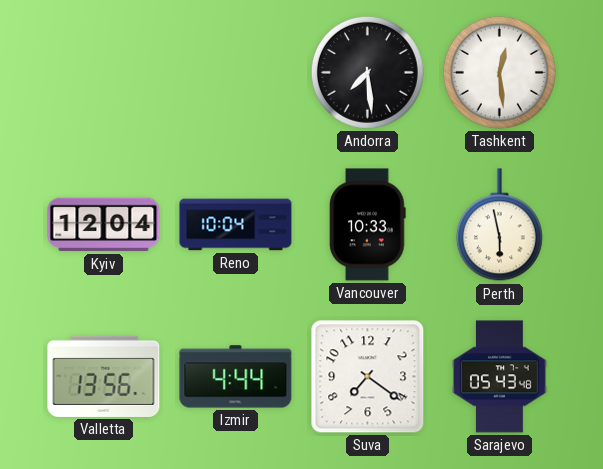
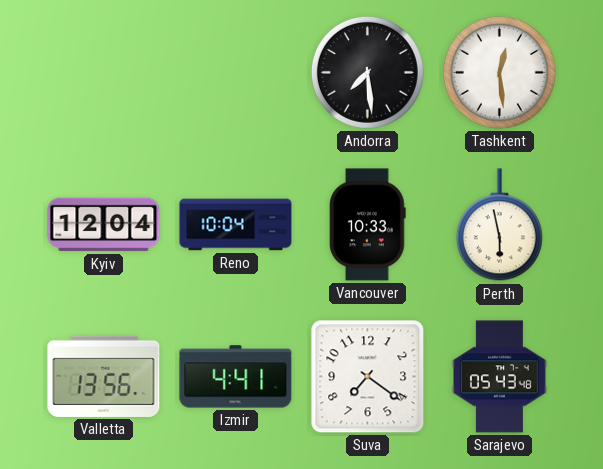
Izmir: 4:44 -> 4:41
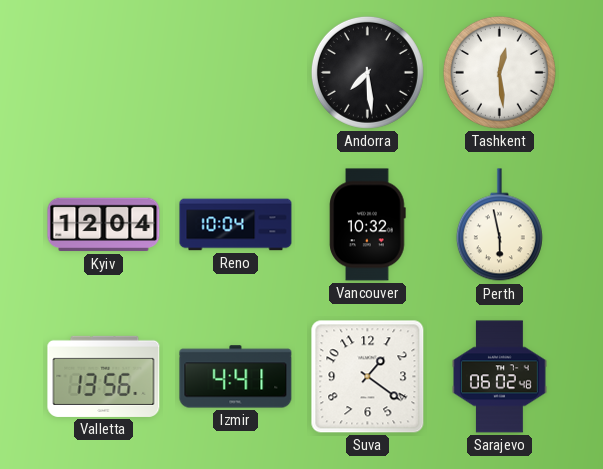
Vancouver: 10:33 -> 10:32
Suva: 7:21 -> 1:21
Sarajevo: 05:43 -> 06:02
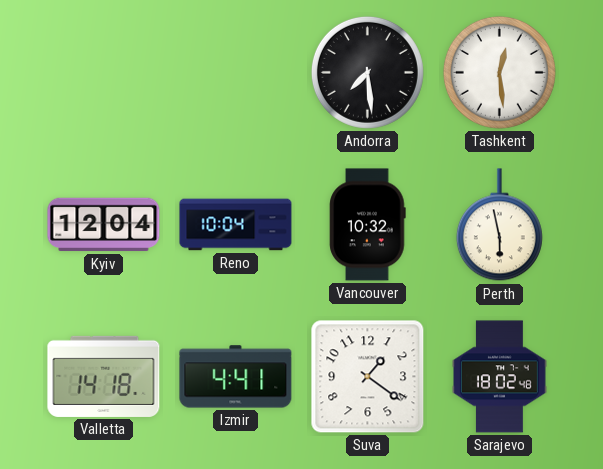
Valletta: 13:56 -> 14:18
Sarajevo: 06:02 -> 18:02
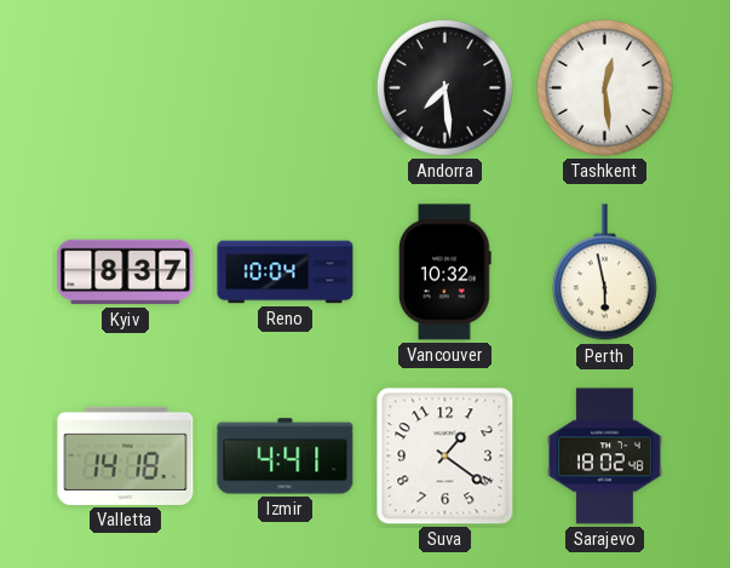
Kyiv: 12:04 -> 8:37
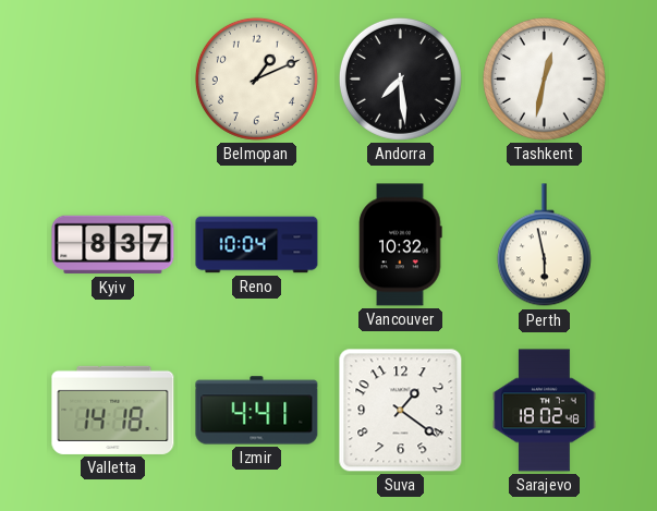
Belmopan: none -> 1:11
Tashkent: 12:29 -> 12:32
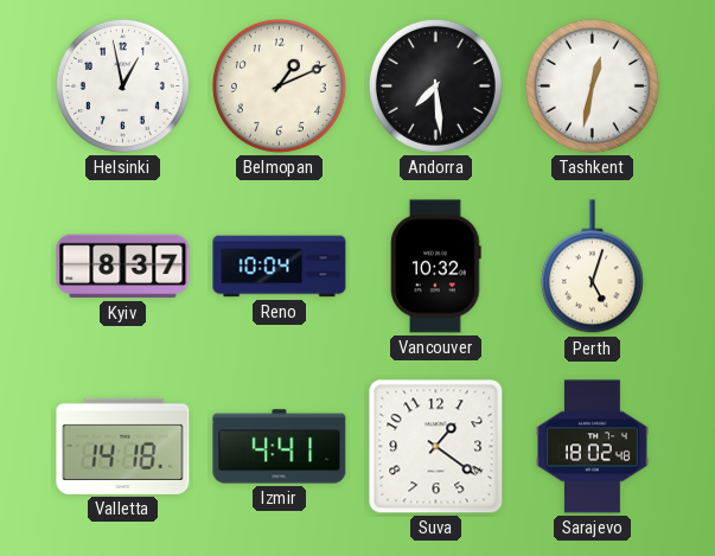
Helsinki: none -> 12:58
Perth: 5:58 -> 5:03
